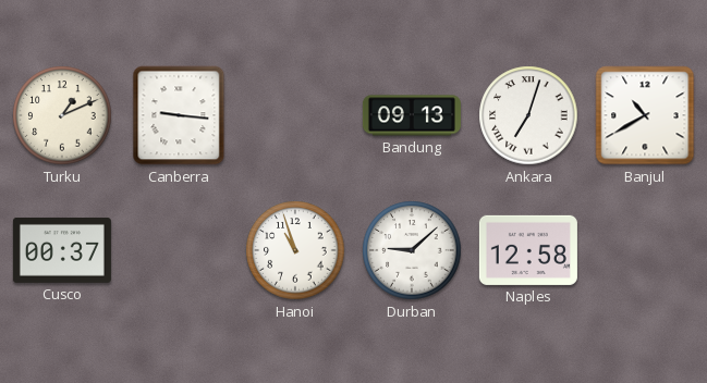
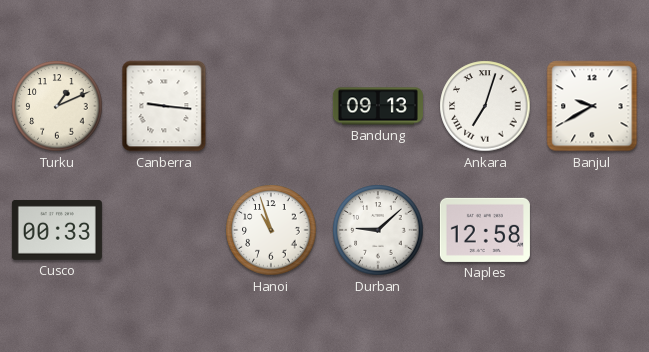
Banjul: 10:40 -> 9:40
Cusco: 00:37 -> 00:33
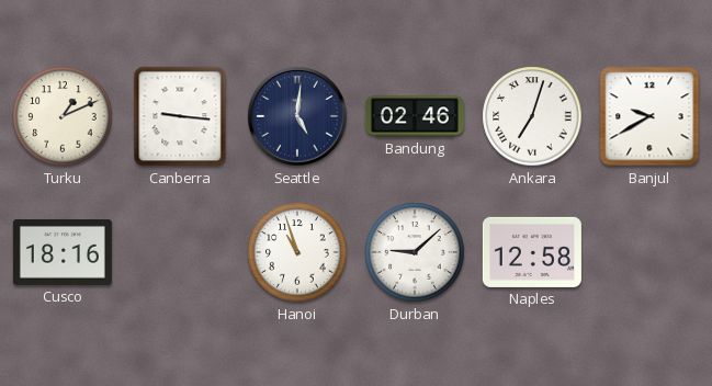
Seattle: none -> 5:01
Bandung: 09:13 -> 02:46
Cusco: 00:33 -> 18:16
